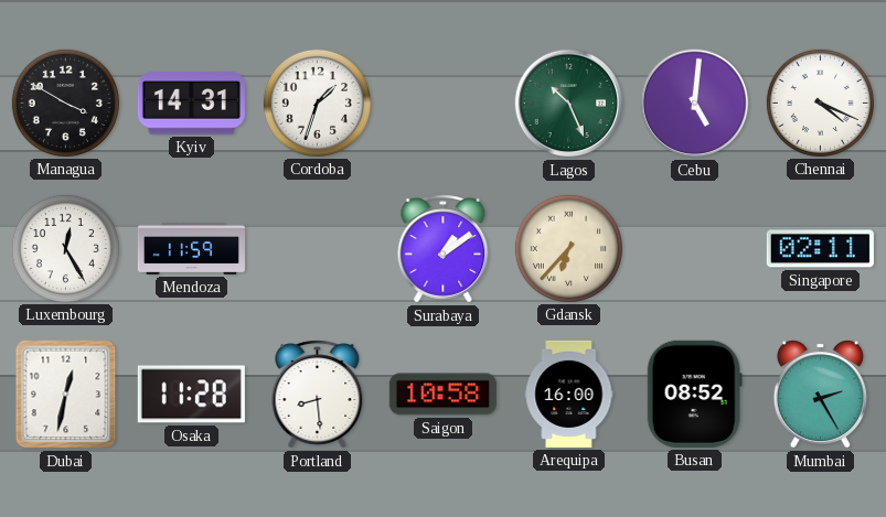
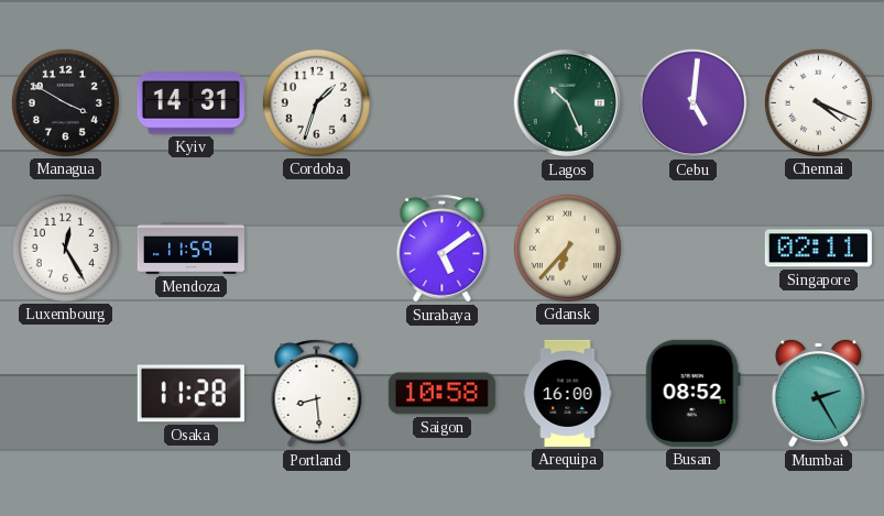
Surabaya: 1:09 -> 5:09
Dubai: 12:32 -> none
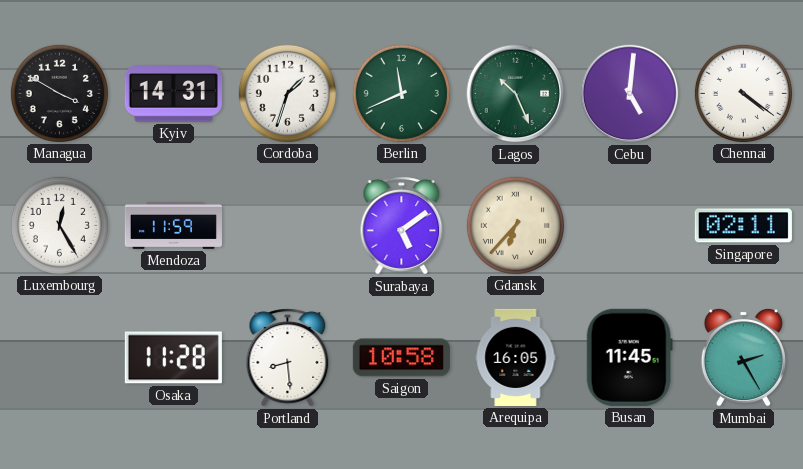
Berlin: none -> 11:41
Chennai: 4:19 -> 4:21
Arequipa: 16:00 -> 16:05
Busan: 08:52 -> 11:45
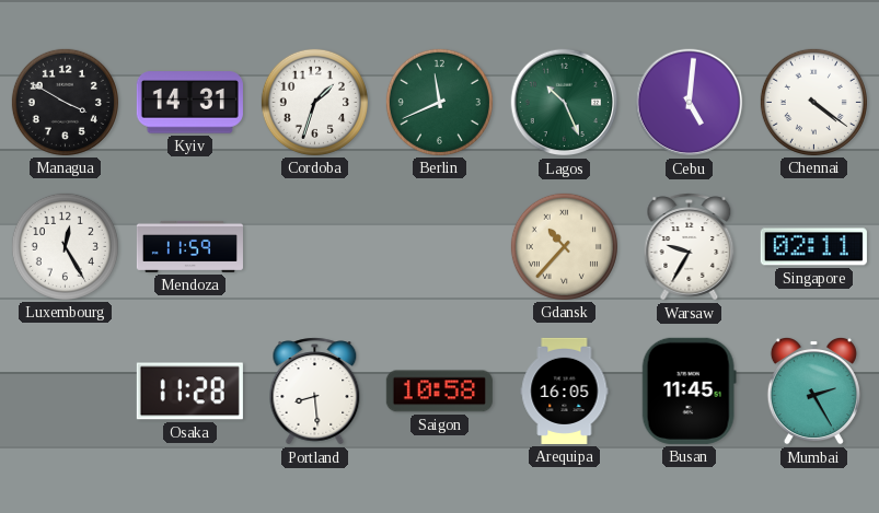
Surabaya: 5:09 -> none
Gdansk: 6:37 -> 10:37
Warsaw: none -> 9:35
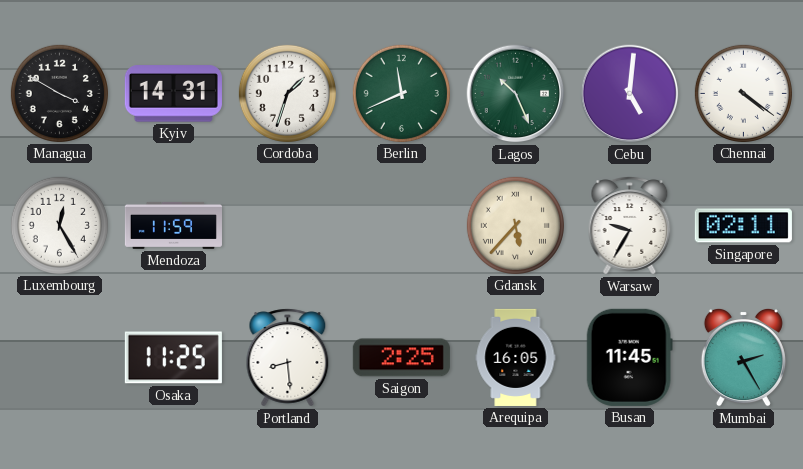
Gdansk: 10:37 -> 5:37
Osaka: 11:28 -> 11:25
Saigon: 10:58 -> 2:25
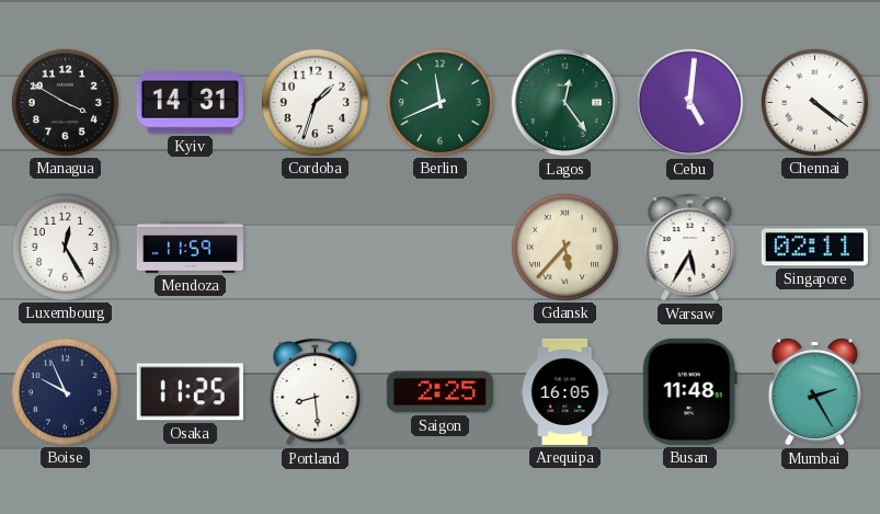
Lagos: 10:26 -> 12:24
Warsaw: 9:35 -> 5:35
Boise: none -> 9:56
Busan: 11:45 -> 11:48
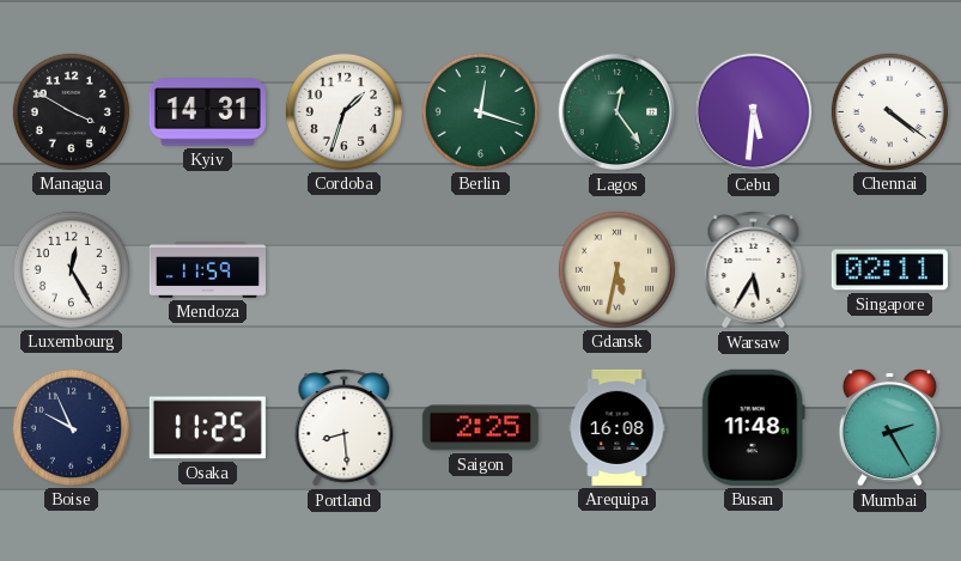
Berlin: 11:41 -> 12:18
Cebu: 5:01 -> 5:31
Gdansk: 5:37 -> 5:32
Arequipa: 16:05 -> 16:08
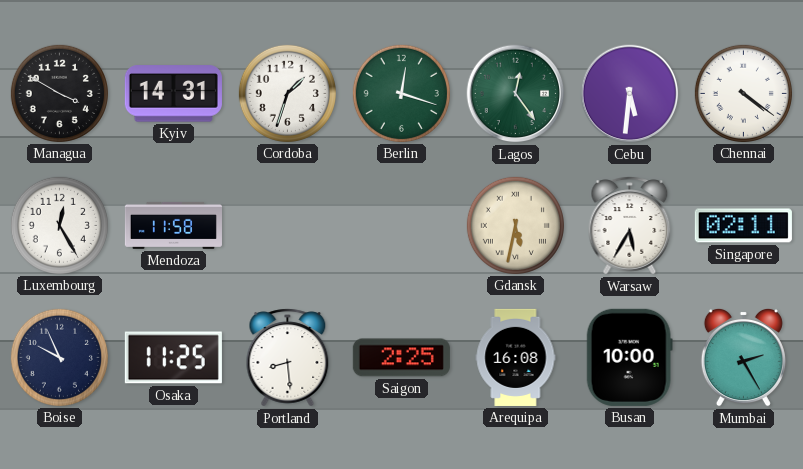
Mendoza: 11:59 -> 11:58
Busan: 11:48 -> 10:00
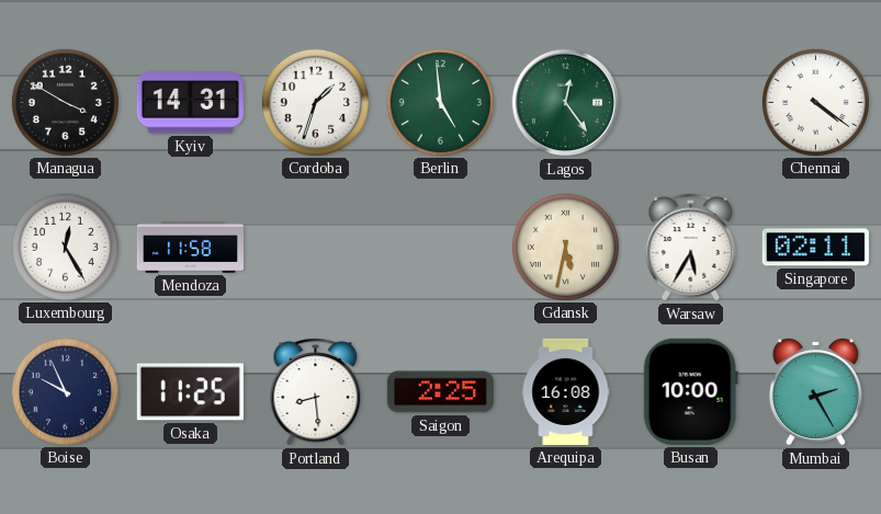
Berlin: 12:18 -> 4:59
Cebu: 5:31 -> none
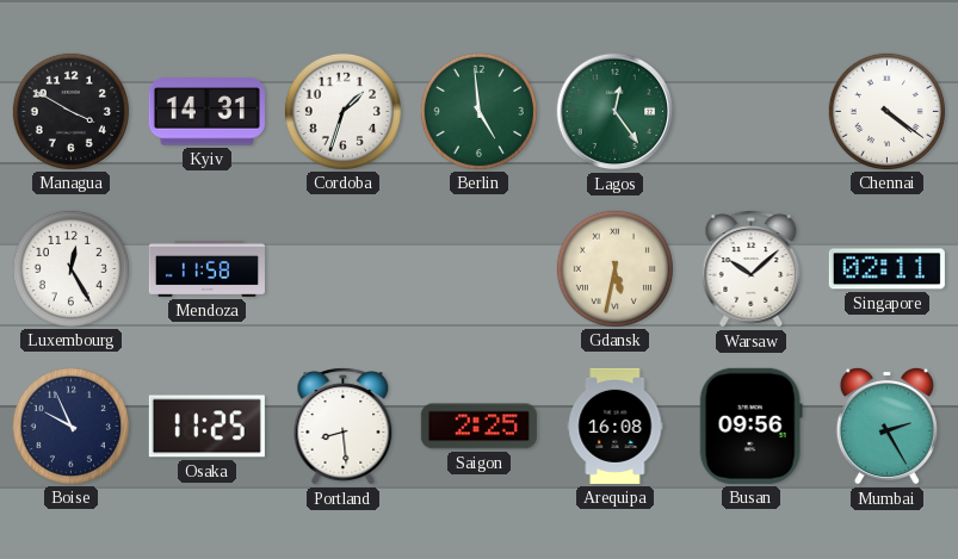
Warsaw: 5:35 -> 10:08
Busan: 10:00 -> 09:56
